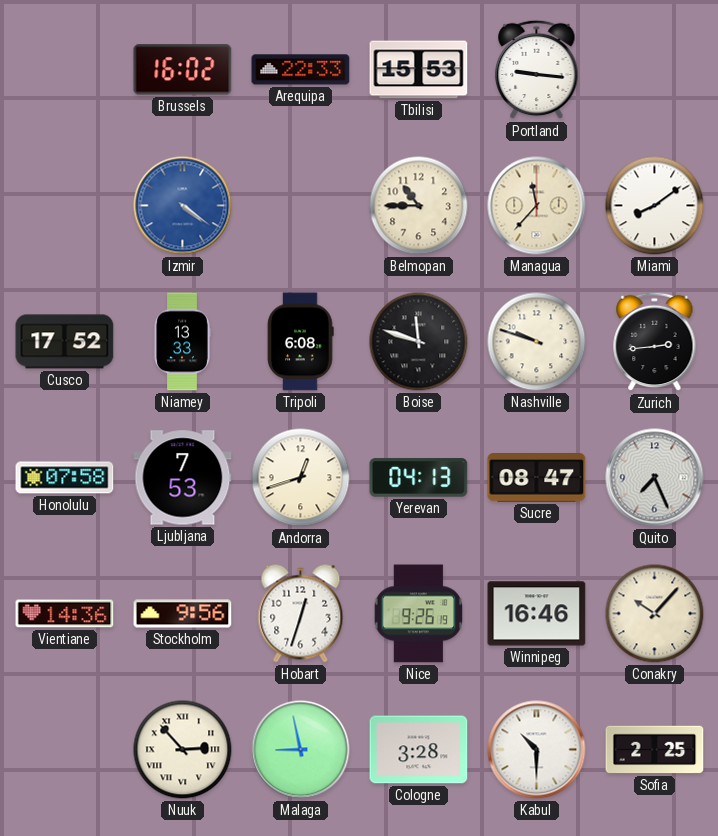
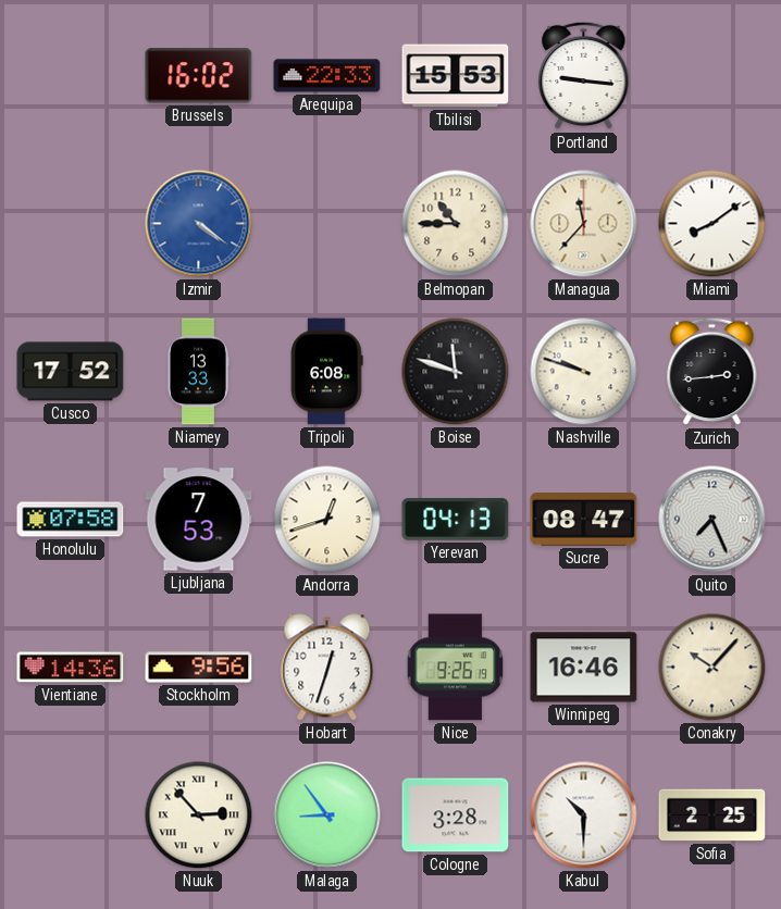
Malaga: 8:58 -> 8:54
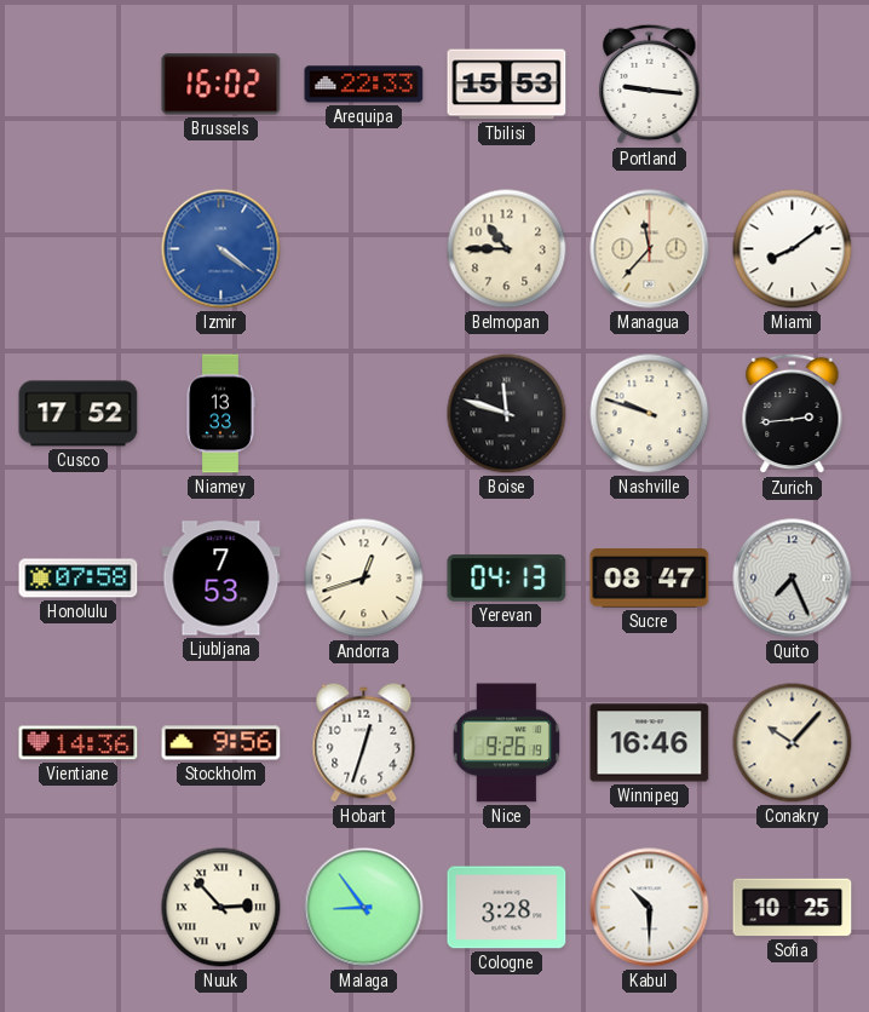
Tripoli: 6:08 -> none
Sofia: 2:25 -> 10:25
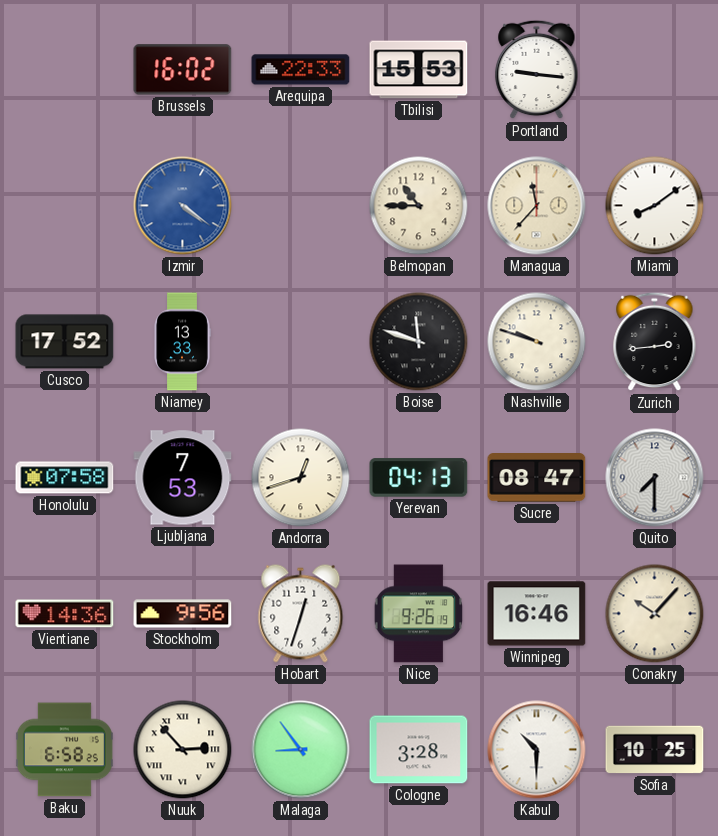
Quito: 7:26 -> 7:30
Baku: none -> 6:58
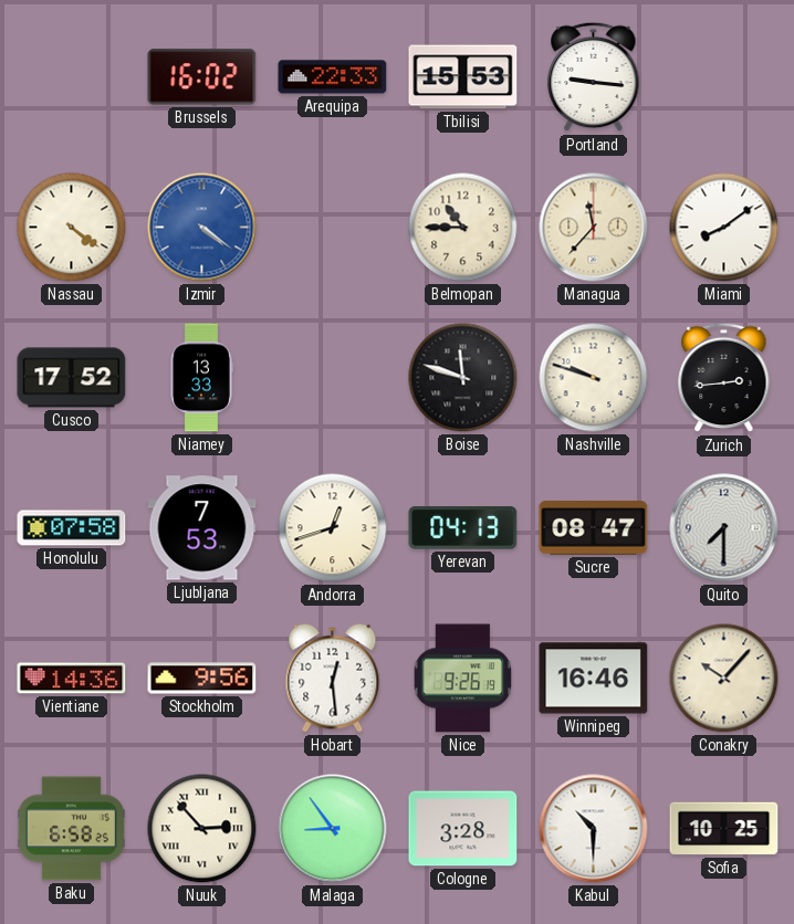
Nassau: none -> 4:21
Hobart: 12:33 -> 12:29
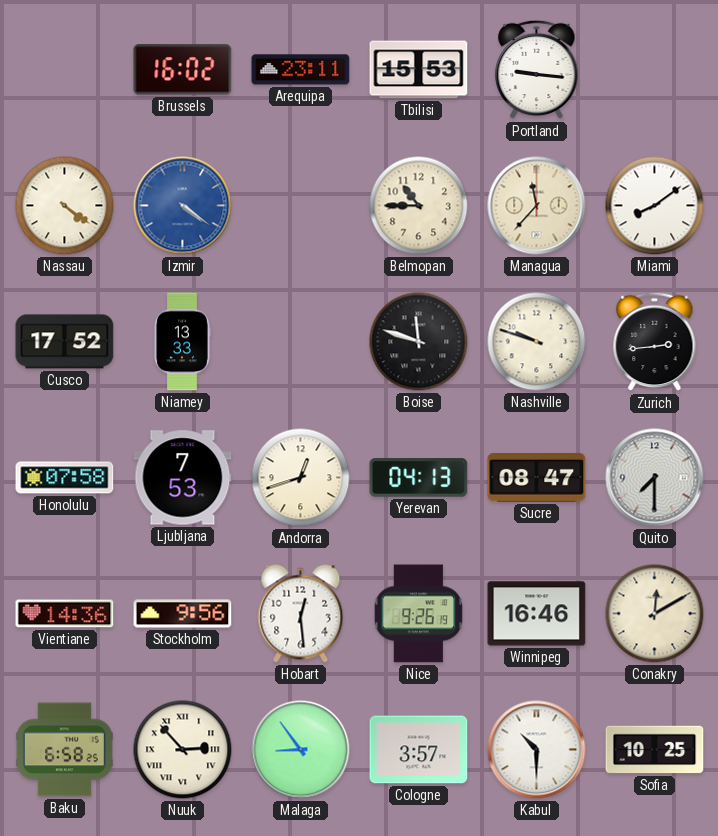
Arequipa: 22:33 -> 23:11
Conakry: 10:07 -> 12:10
Cologne: 3:28 -> 3:57
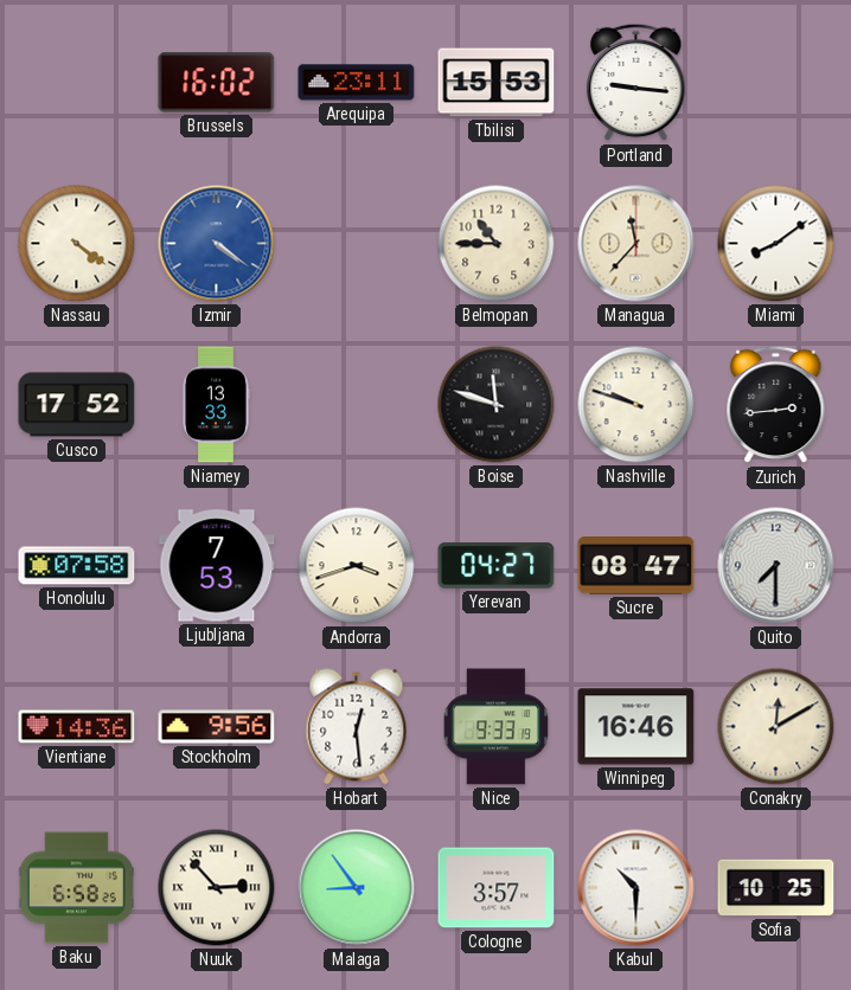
Andorra: 12:42 -> 3:42
Yerevan: 04:13 -> 04:27
Nice: 9:26 -> 9:33
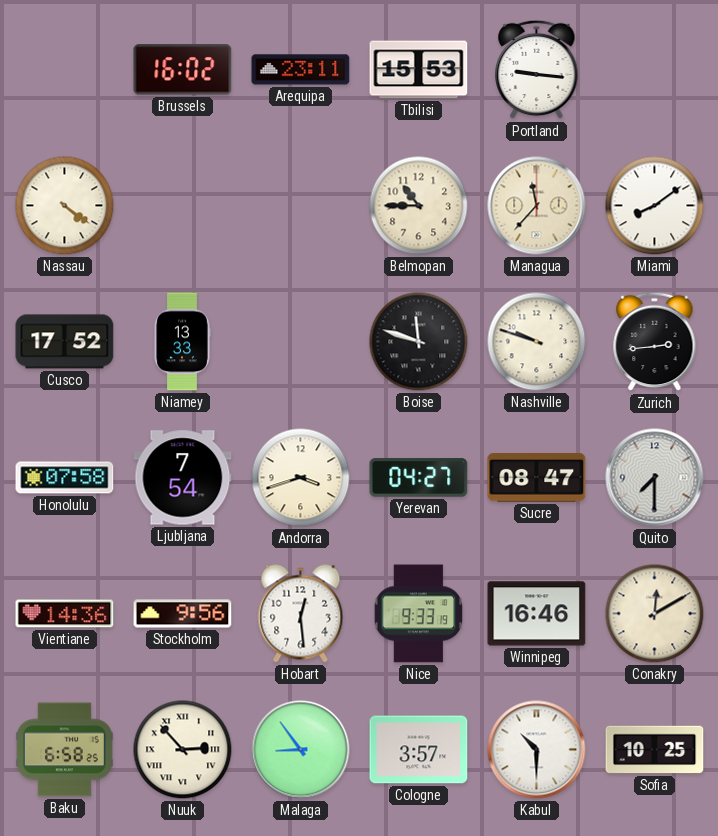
Izmir: 4:21 -> none
Ljubljana: 7:53 -> 7:54
